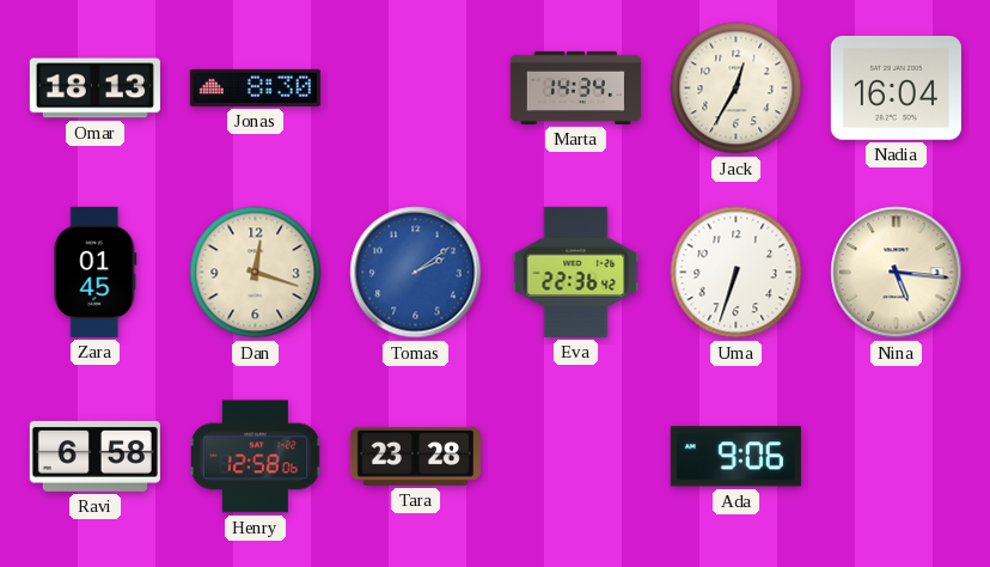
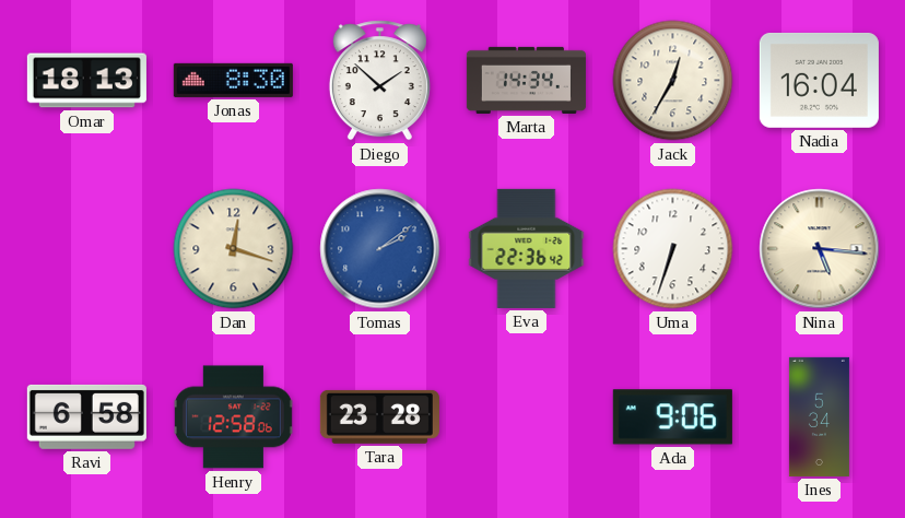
Diego: none -> 1:52
Zara: 01:45 -> none
Ines: none -> 5:34
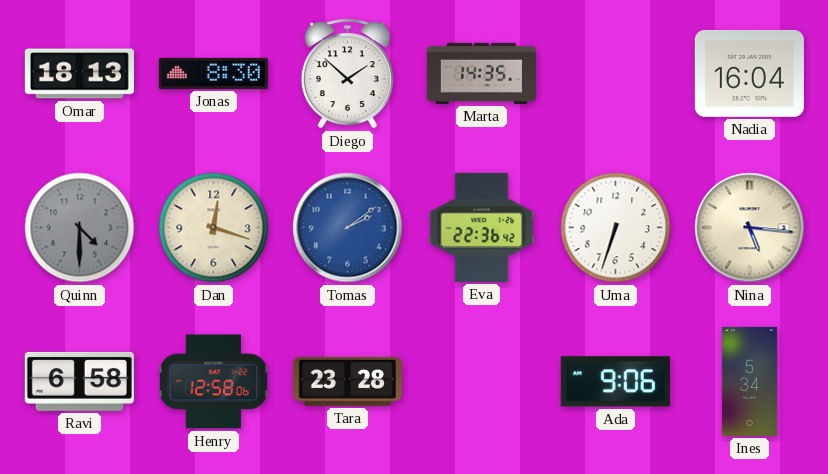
Marta: 14:34 -> 14:35
Jack: 12:35 -> none
Quinn: none -> 4:30
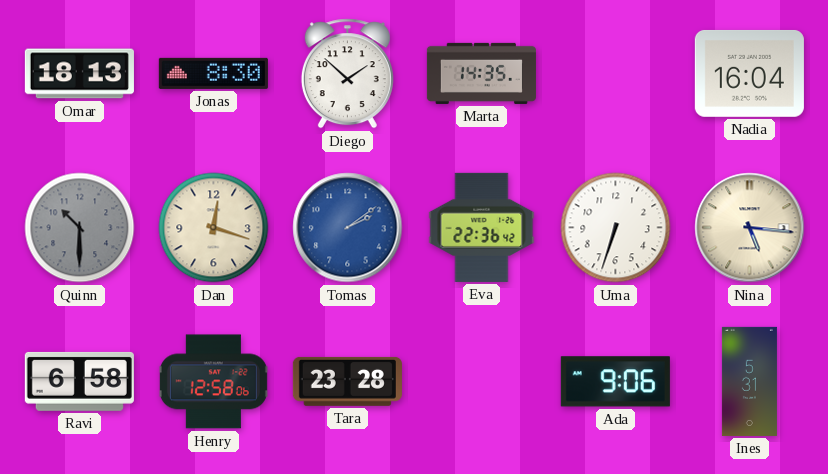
Quinn: 4:30 -> 10:30
Ines: 5:34 -> 5:31
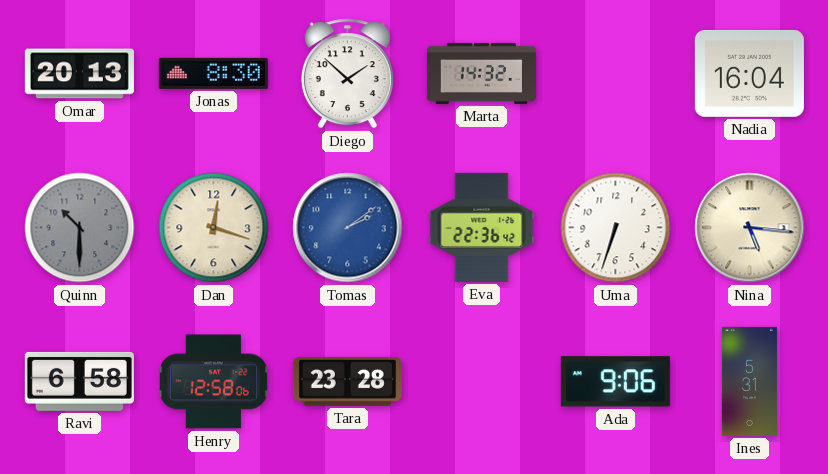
Omar: 18:13 -> 20:13
Marta: 14:35 -> 14:32
